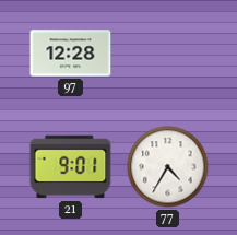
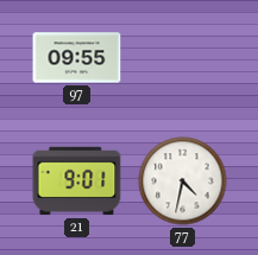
97: 12:28 -> 09:55
77: 4:35 -> 4:32
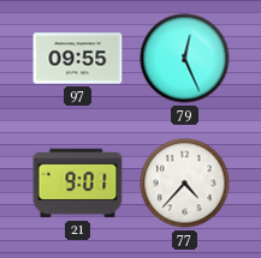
79: none -> 12:26
77: 4:32 -> 4:37
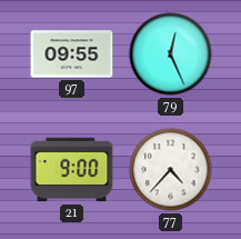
21: 9:01 -> 9:00
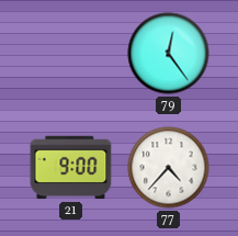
97: 09:55 -> none
79: 12:26 -> 12:24
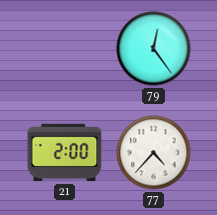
21: 9:00 -> 2:00
